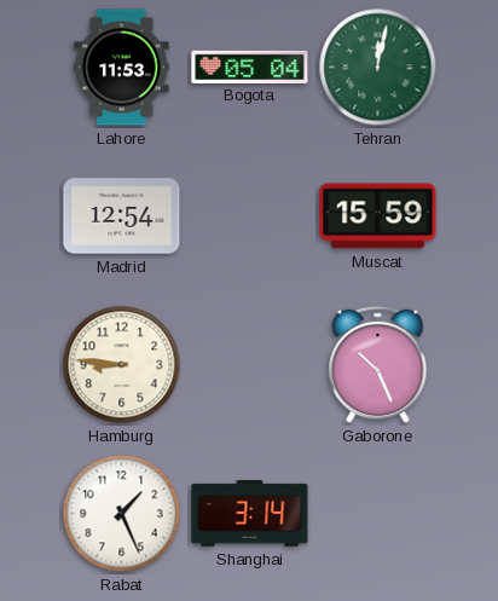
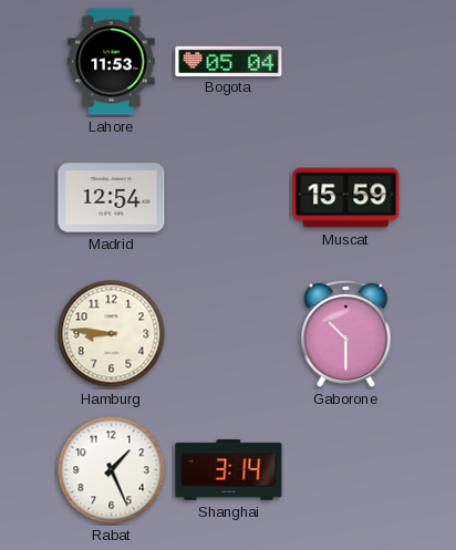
Tehran: 12:02 -> none
Gaborone: 10:26 -> 10:30
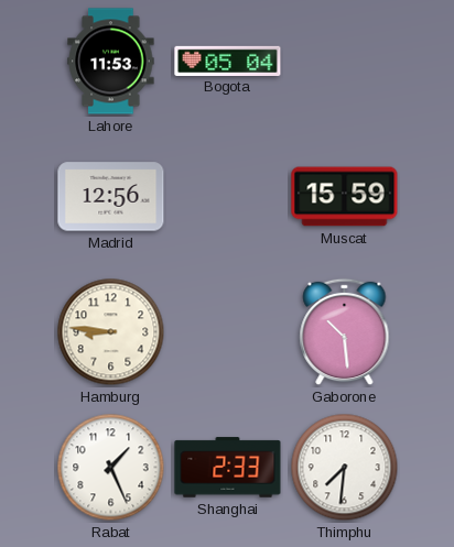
Madrid: 12:54 -> 12:56
Gaborone: 10:30 -> 10:29
Shanghai: 3:14 -> 2:33
Thimphu: none -> 7:31
